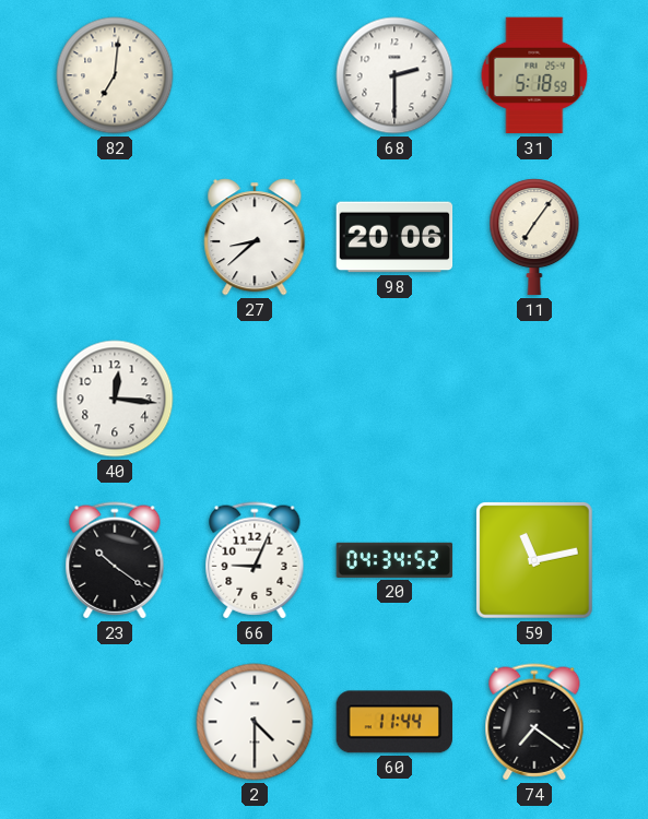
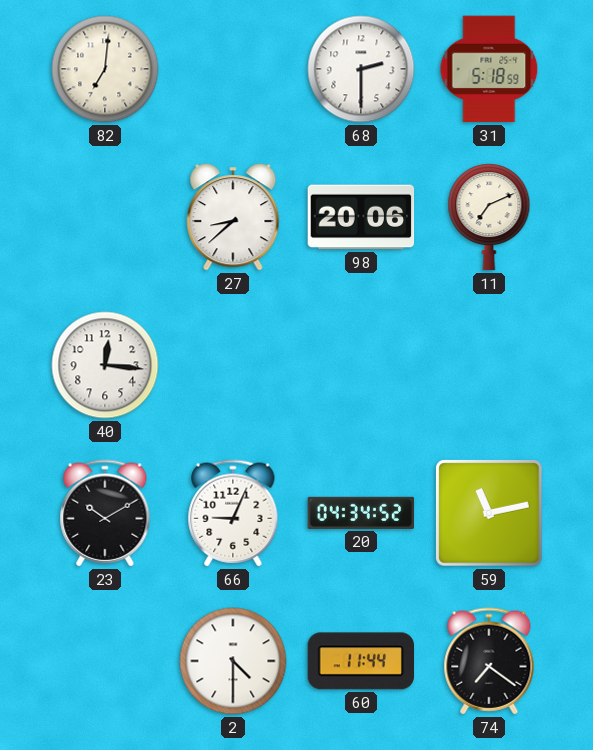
11: 7:06 -> 7:11
23: 10:21 -> 10:10
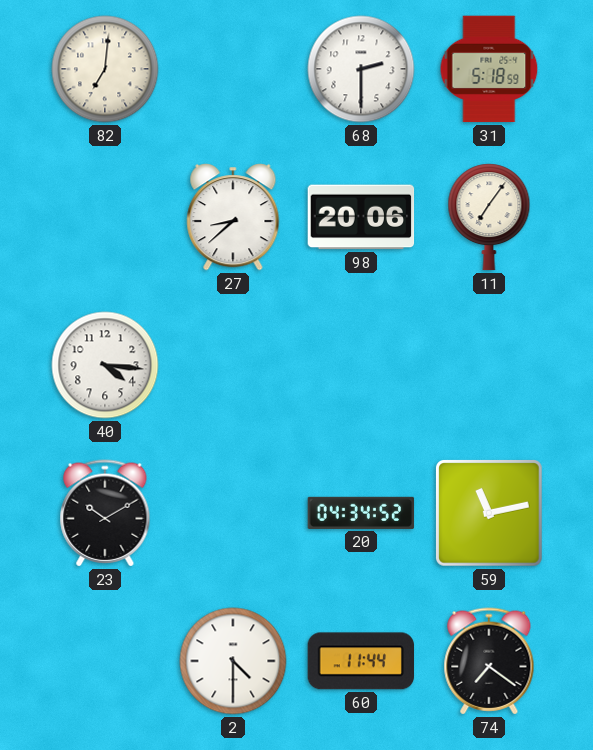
11: 7:11 -> 7:06
40: 12:16 -> 4:16
66: 9:04 -> none
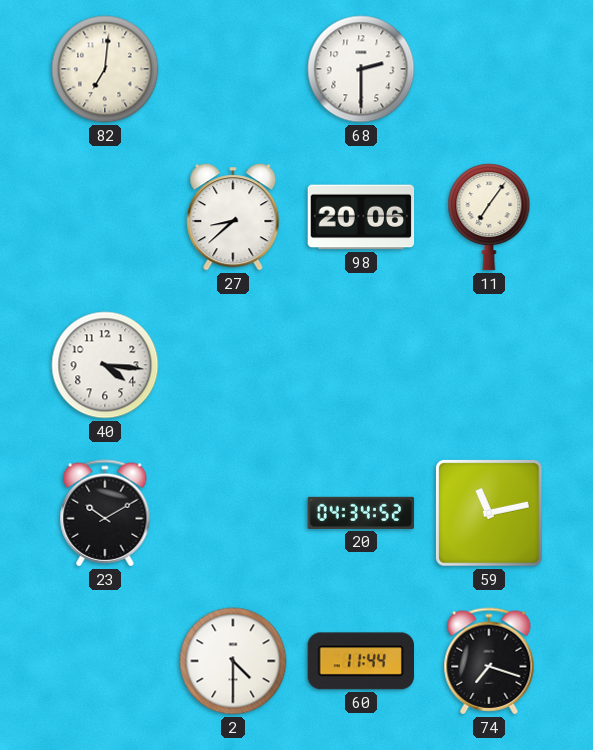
31: 5:18 -> none
74: 7:21 -> 7:18
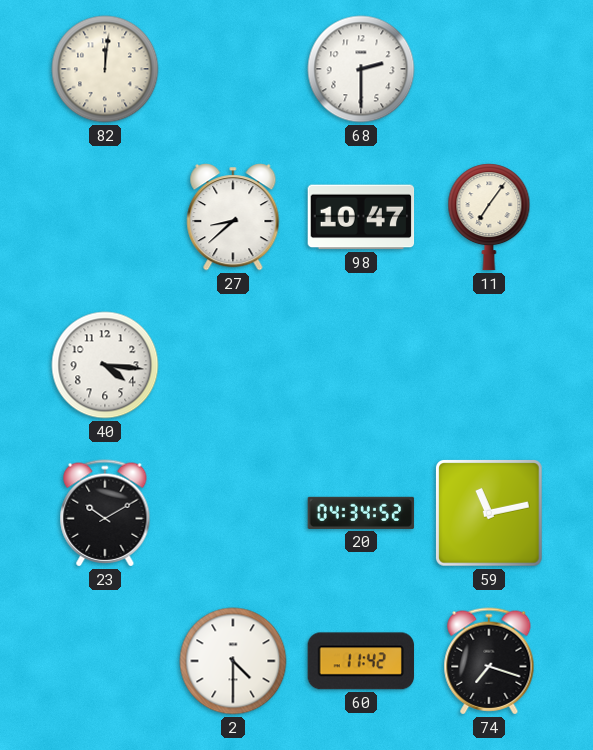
82: 7:01 -> 12:01
98: 20:06 -> 10:47
60: 11:44 -> 11:42
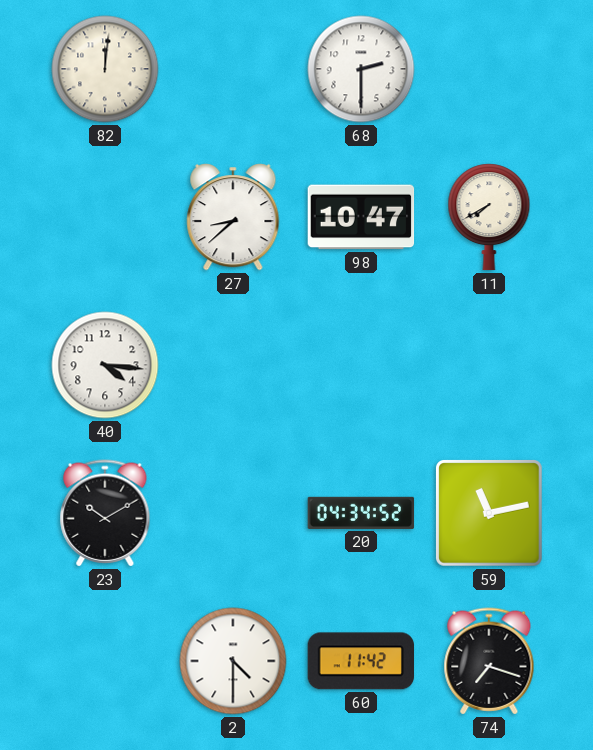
11: 7:06 -> 7:40
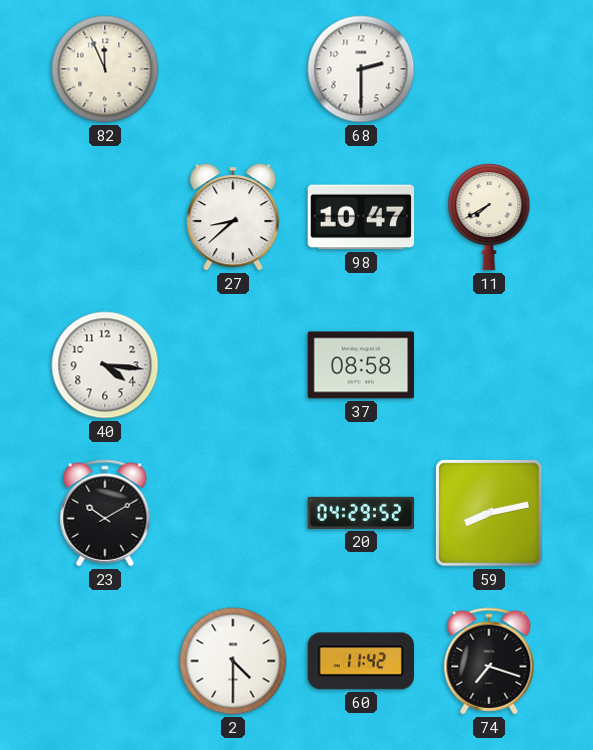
82: 12:01 -> 11:56
37: none -> 08:58
20: 04:34 -> 04:29
59: 11:13 -> 8:13
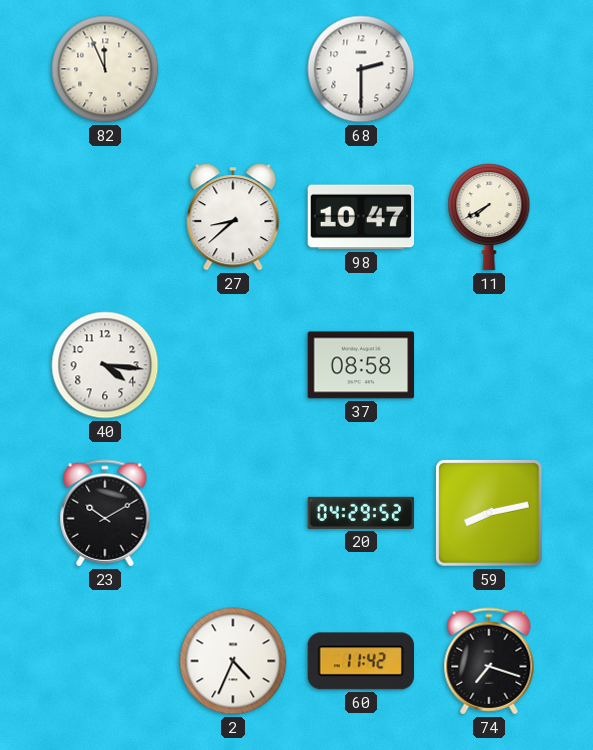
2: 4:30 -> 4:34
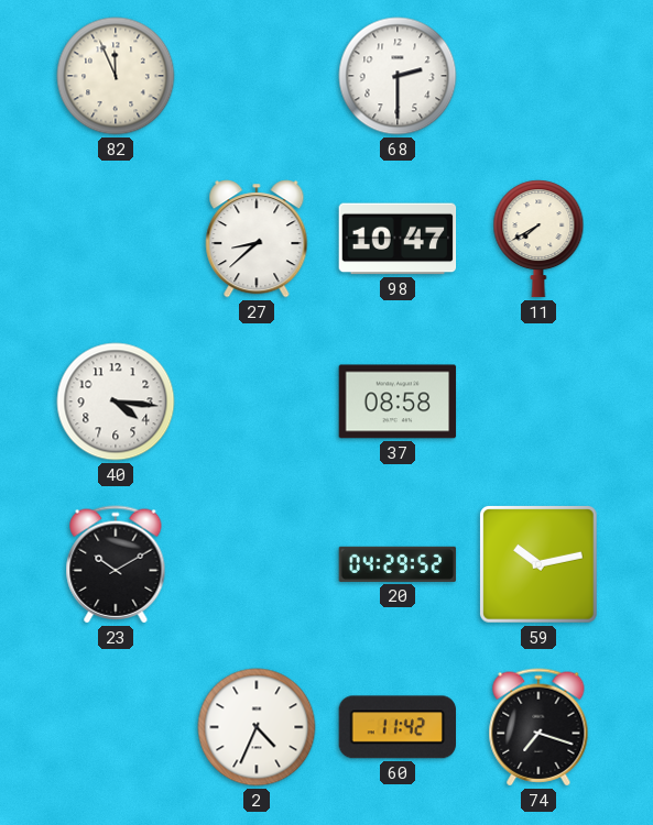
59: 8:13 -> 10:13
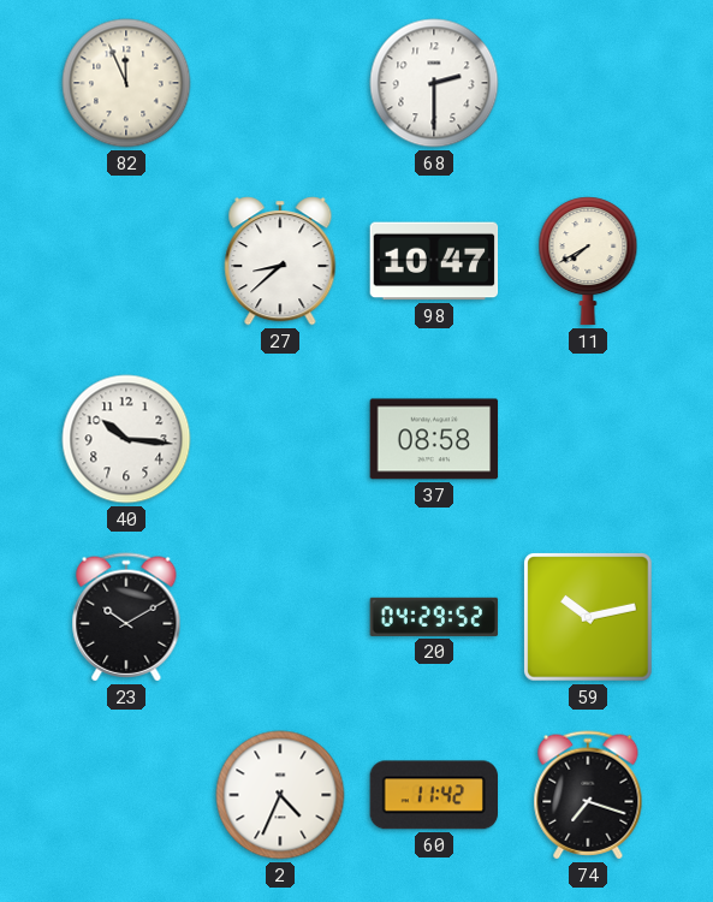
40: 4:16 -> 10:16
